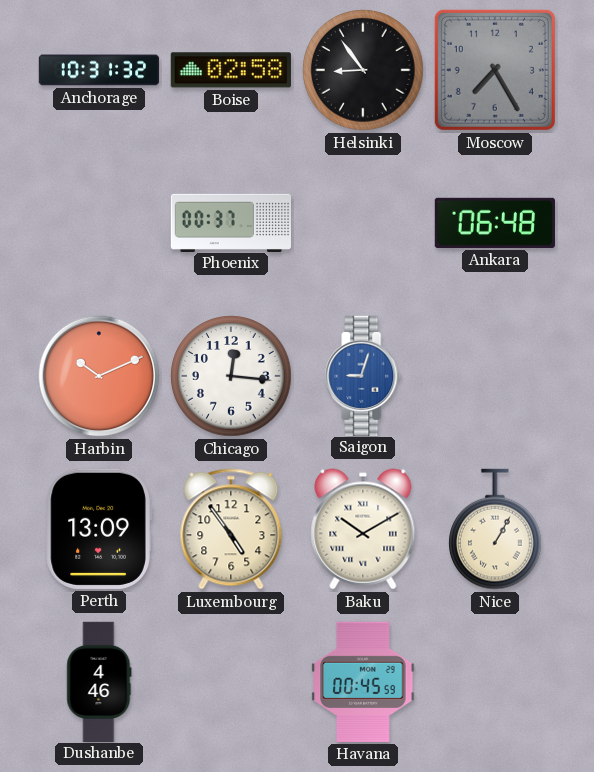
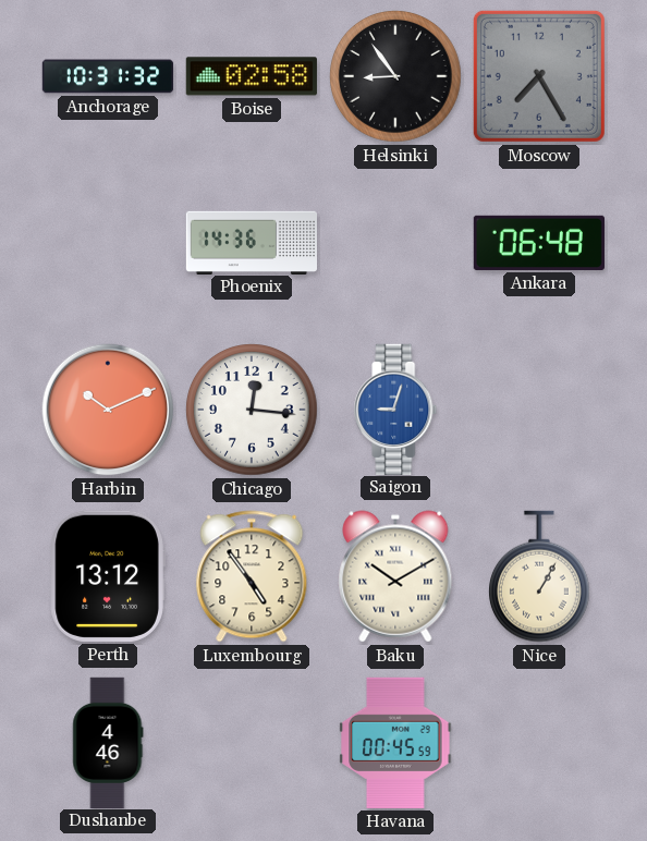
Phoenix: 00:37 -> 14:36
Perth: 13:09 -> 13:12
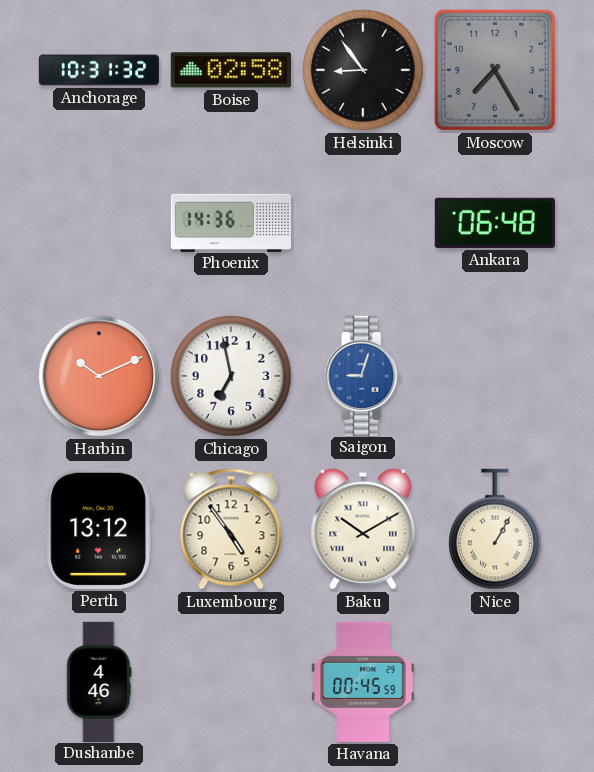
Chicago: 12:16 -> 6:58
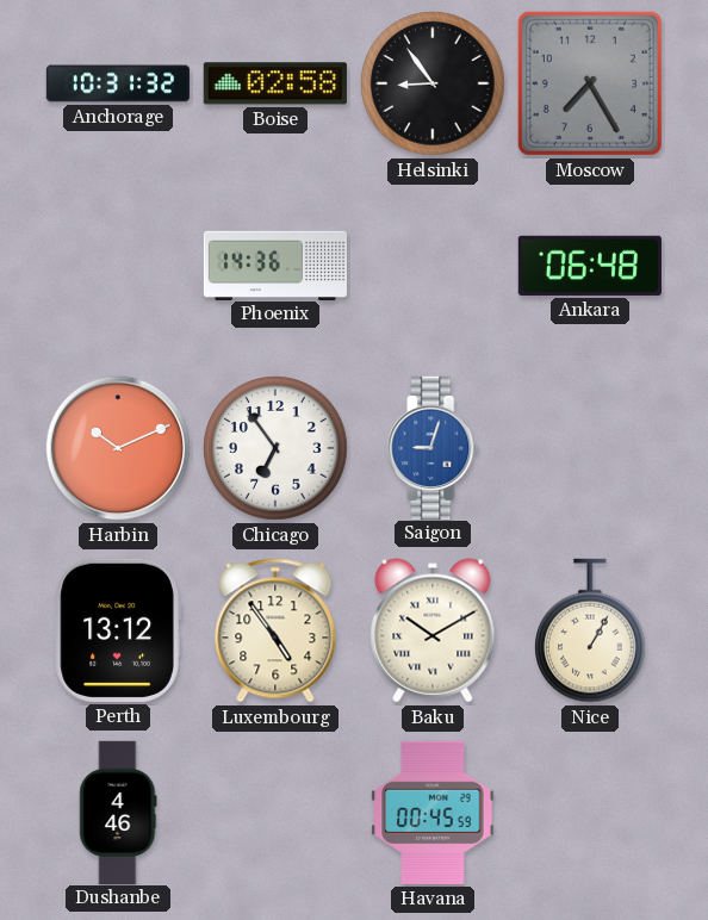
Chicago: 6:58 -> 6:54
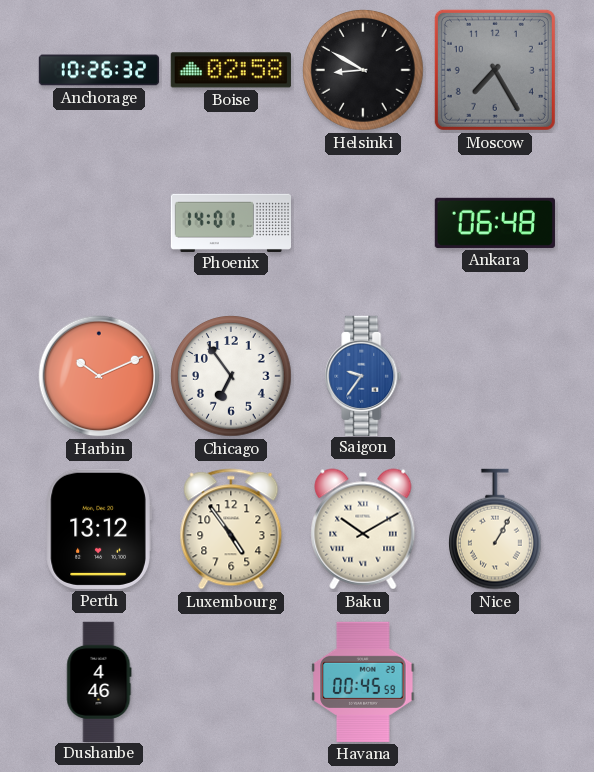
Anchorage: 10:31 -> 10:26
Helsinki: 8:54 -> 8:50
Phoenix: 14:36 -> 14:01
Saigon: 9:03 -> 9:36
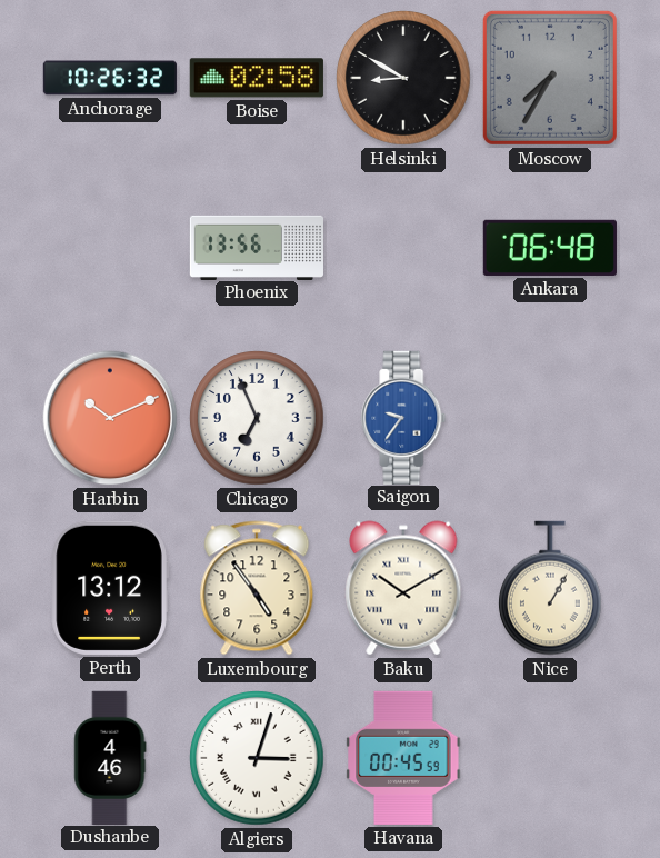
Moscow: 7:25 -> 7:35
Phoenix: 14:01 -> 13:56
Chicago: 6:54 -> 6:56
Algiers: none -> 3:03
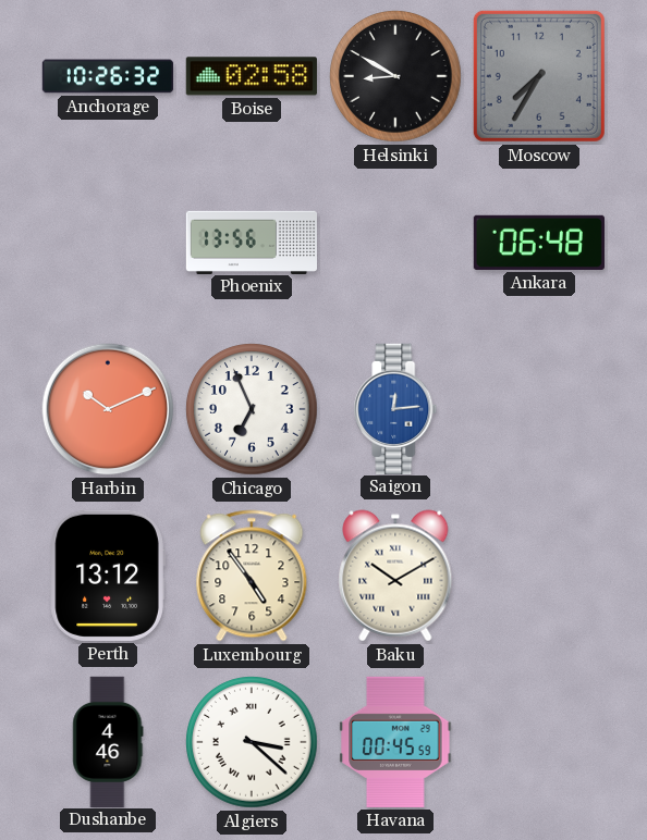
Saigon: 9:36 -> 12:14
Nice: 1:05 -> none
Algiers: 3:03 -> 3:22
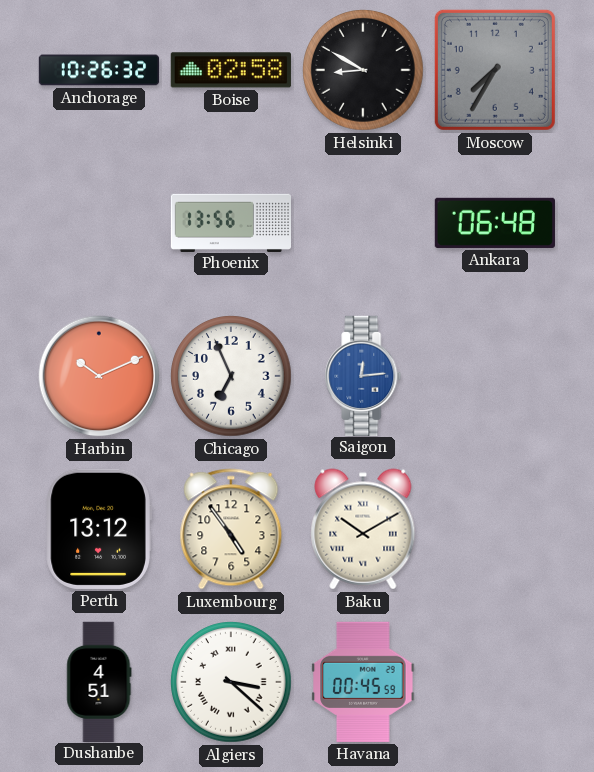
Dushanbe: 4:46 -> 4:51
